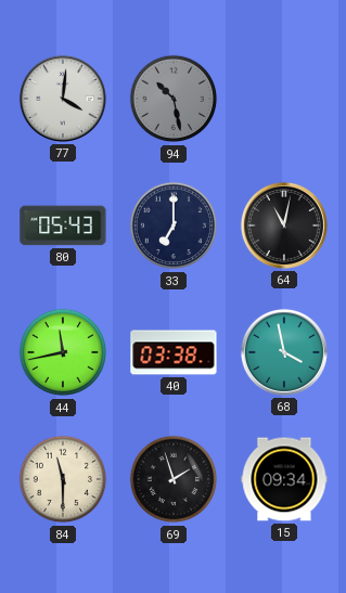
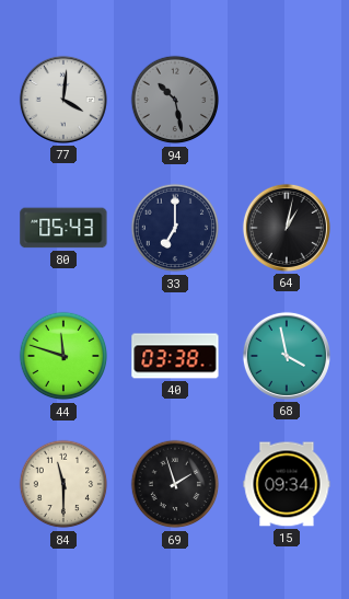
64: 11:02 -> 1:02
44: 11:43 -> 11:48
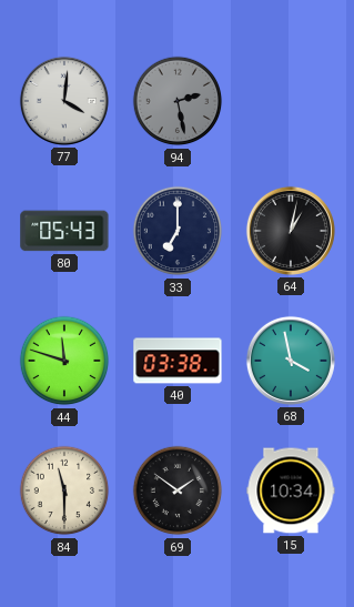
94: 10:28 -> 2:28
69: 1:57 -> 1:51
15: 09:34 -> 10:34
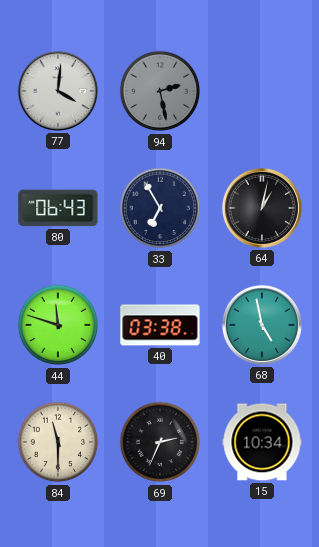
80: 05:43 -> 06:43
33: 7:00 -> 6:55
68: 3:58 -> 4:58
69: 1:51 -> 2:34
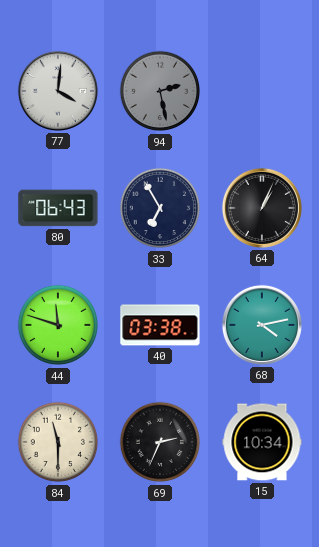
64: 1:02 -> 1:04
68: 4:58 -> 4:13
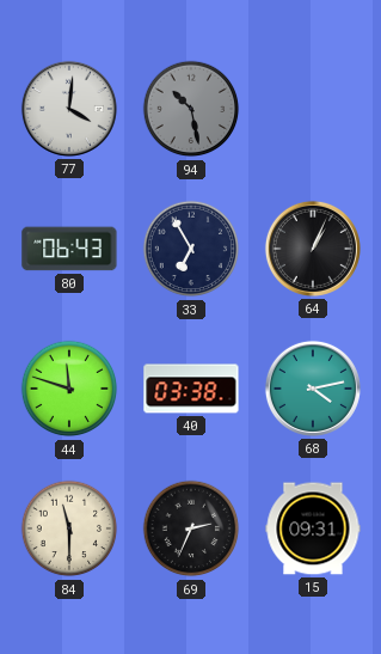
94: 2:28 -> 10:28
15: 10:34 -> 09:31
